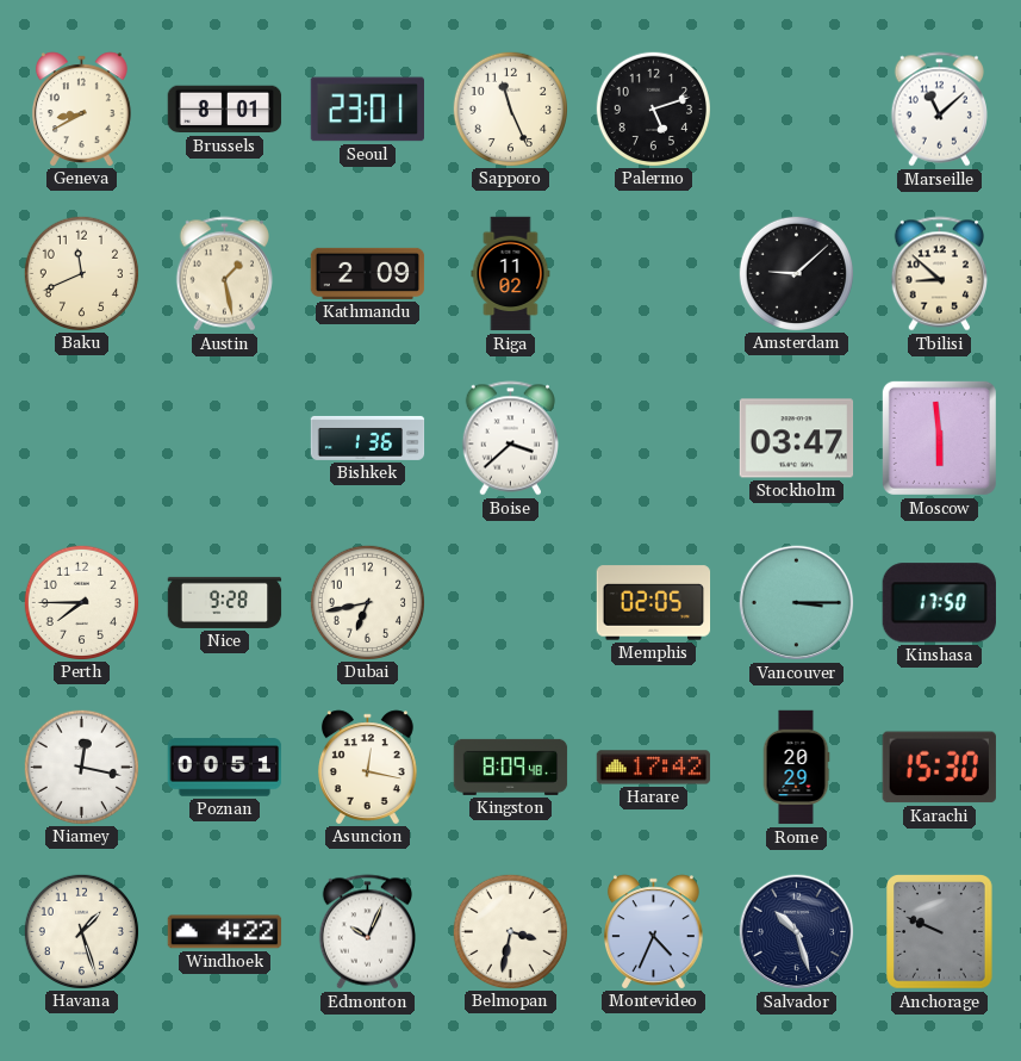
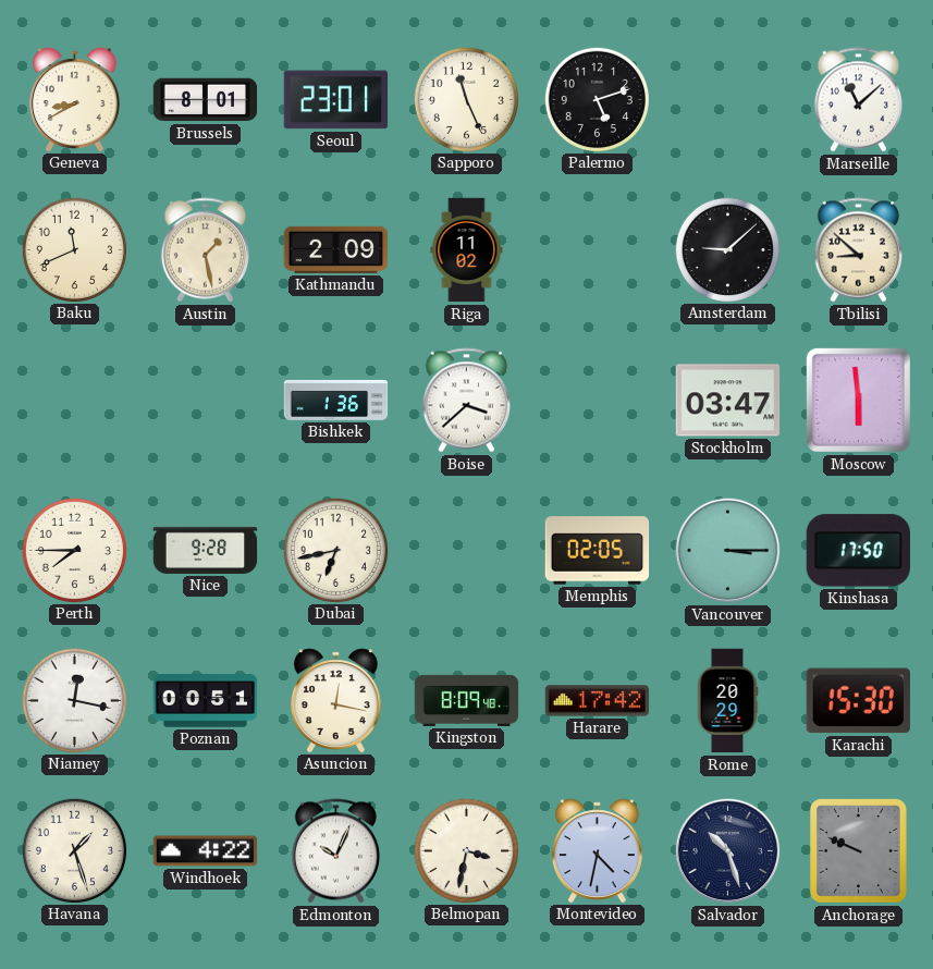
Montevideo: 4:34 -> 4:32
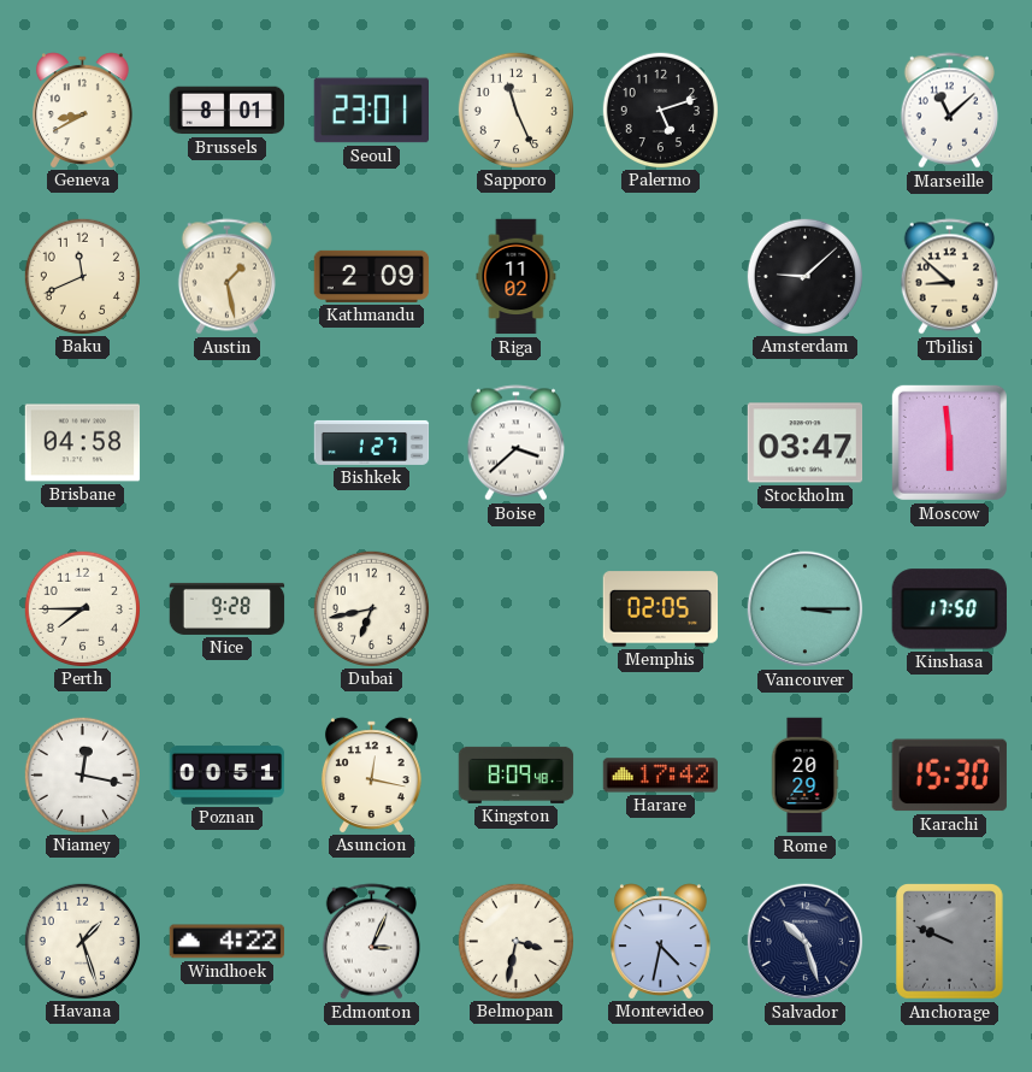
Brisbane: none -> 04:58
Bishkek: 1:36 -> 1:27
Edmonton: 10:04 -> 3:04
